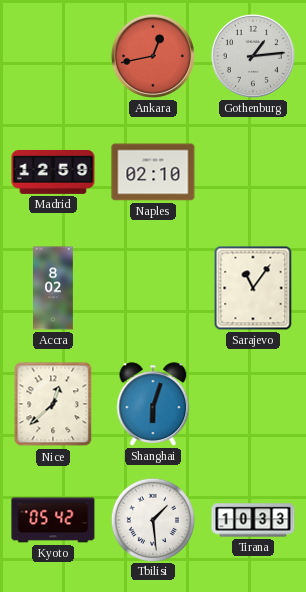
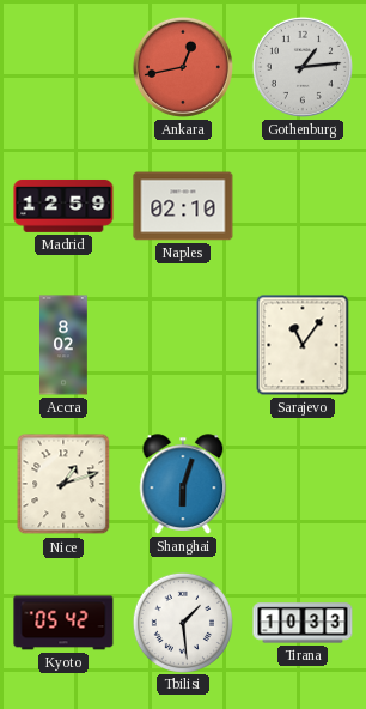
Nice: 12:38 -> 1:12
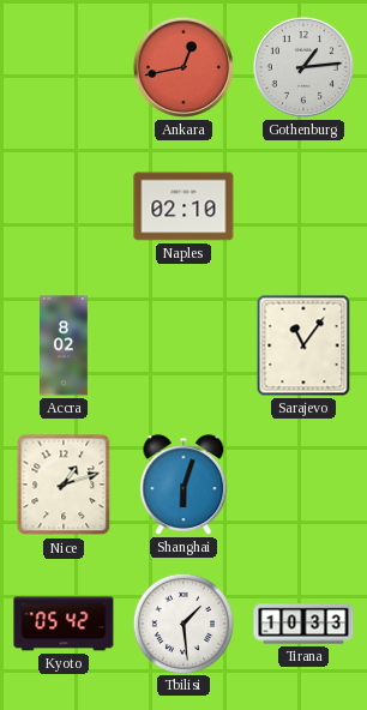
Madrid: 12:59 -> none
